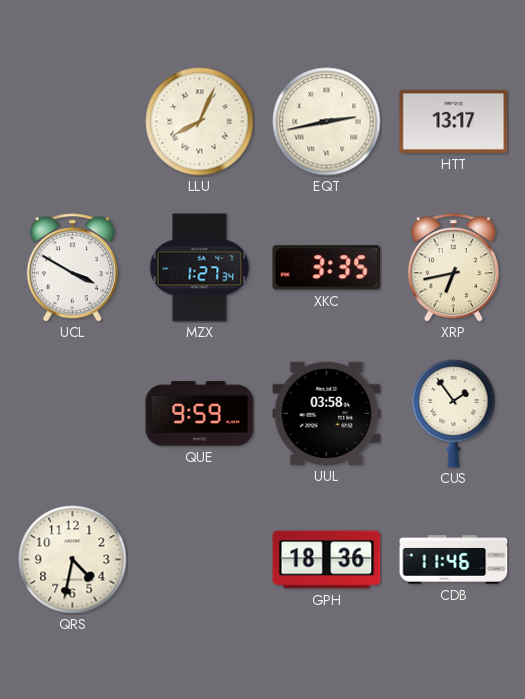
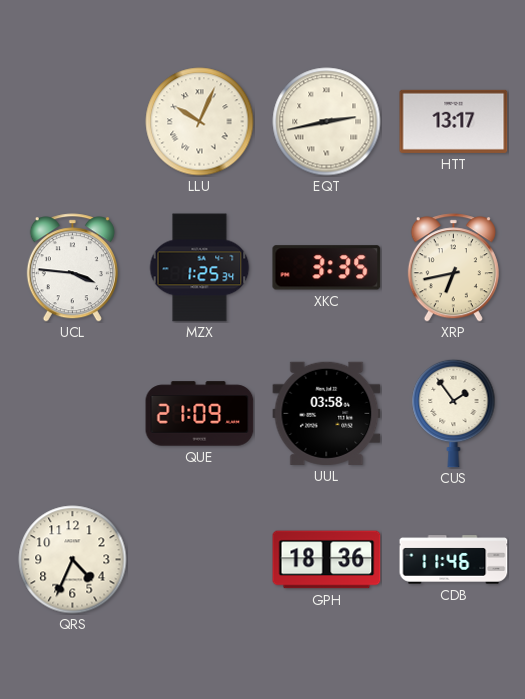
LLU: 8:04 -> 10:04
UCL: 3:50 -> 3:46
MZX: 1:27 -> 1:25
QUE: 9:59 -> 21:09
QRS: 4:32 -> 4:34
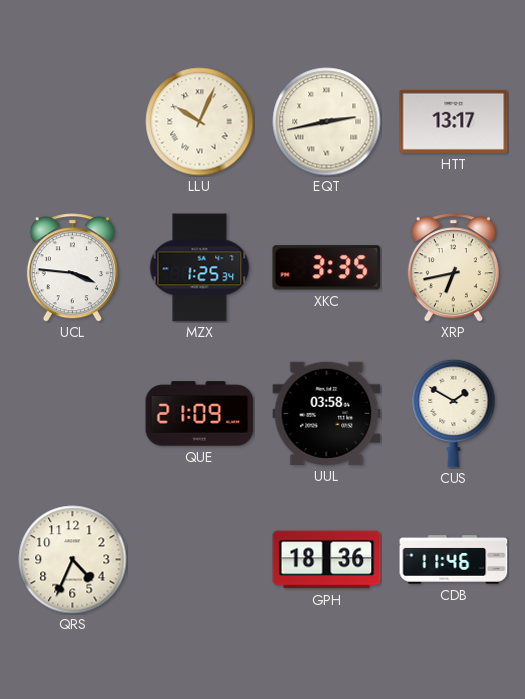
CUS: 1:54 -> 1:50
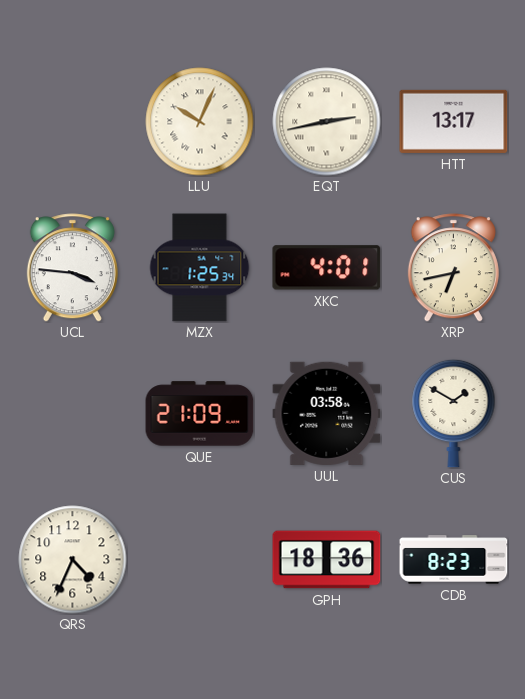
XKC: 3:35 -> 4:01
CDB: 11:46 -> 8:23
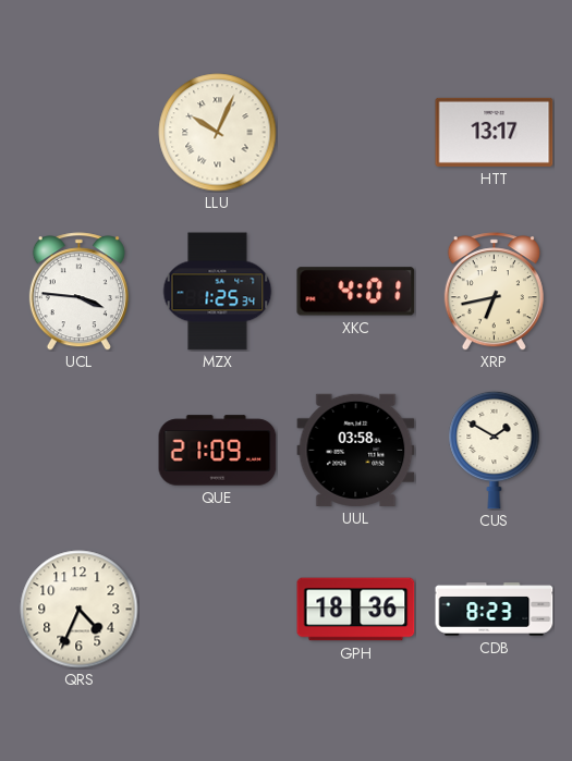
EQT: 2:43 -> none
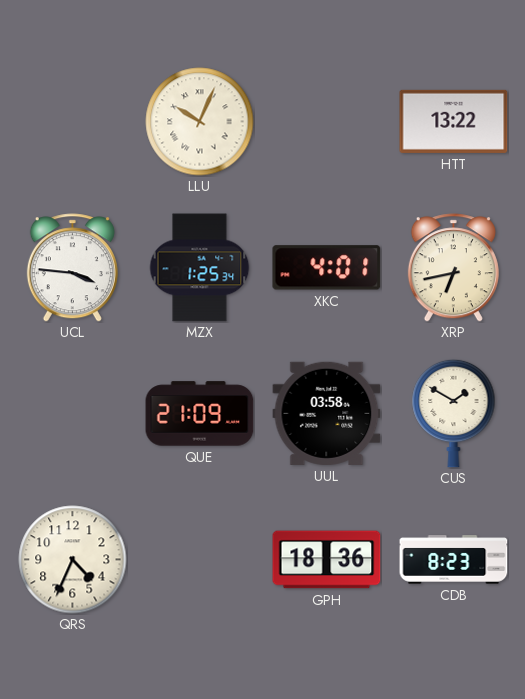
HTT: 13:17 -> 13:22
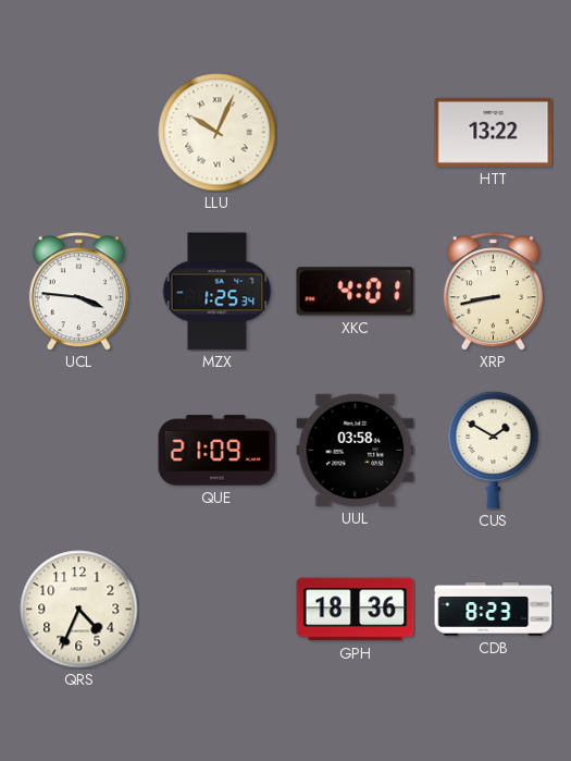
XRP: 6:43 -> 8:43
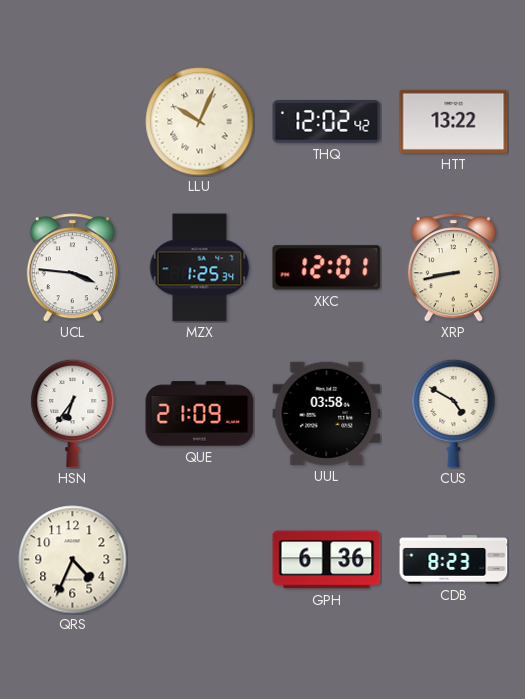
THQ: none -> 12:02
XKC: 4:01 -> 12:01
HSN: none -> 6:36
CUS: 1:50 -> 4:50
GPH: 18:36 -> 6:36
